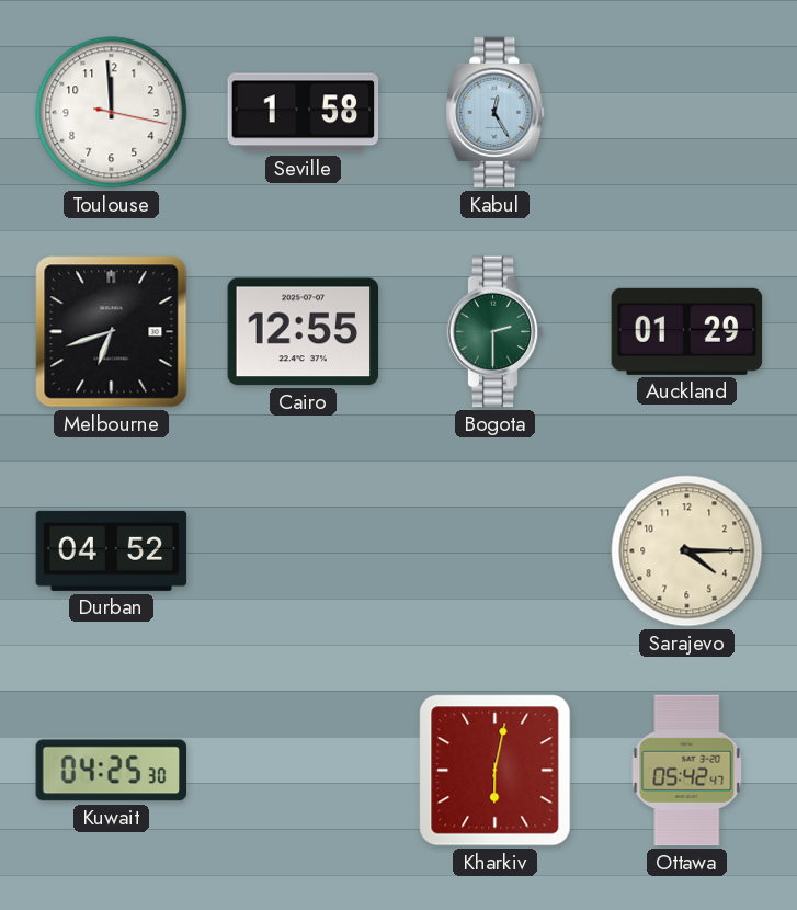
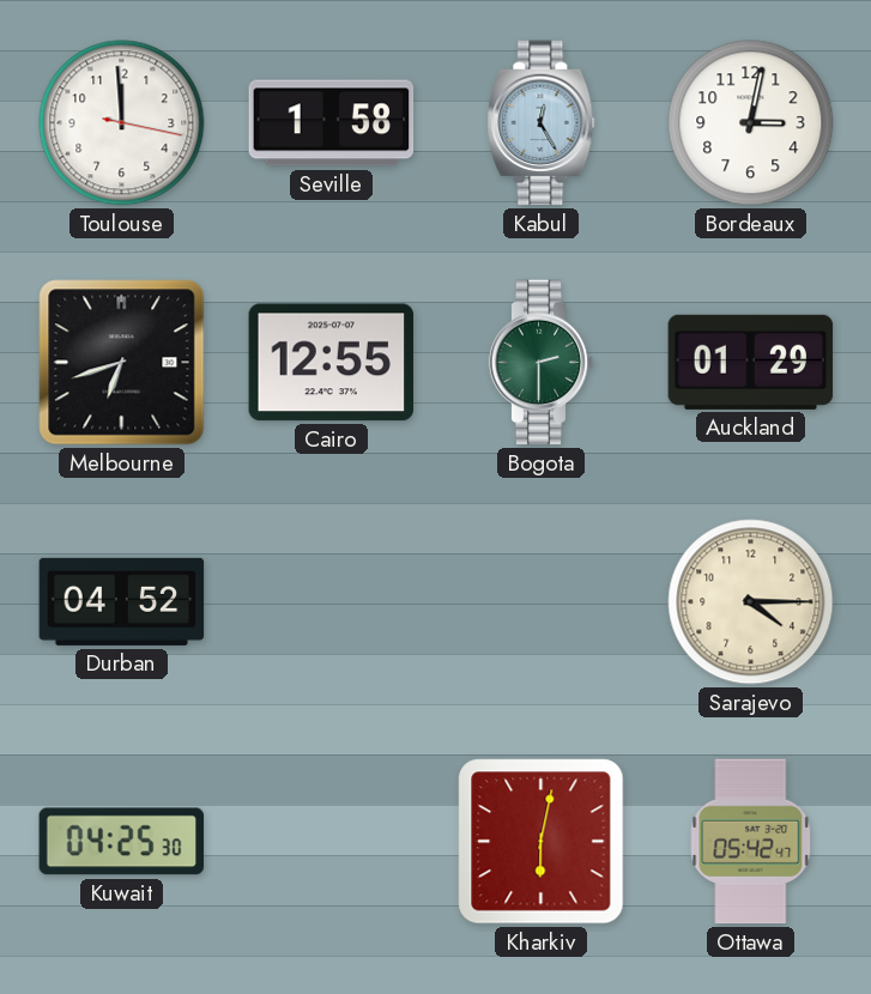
Bordeaux: none -> 3:02
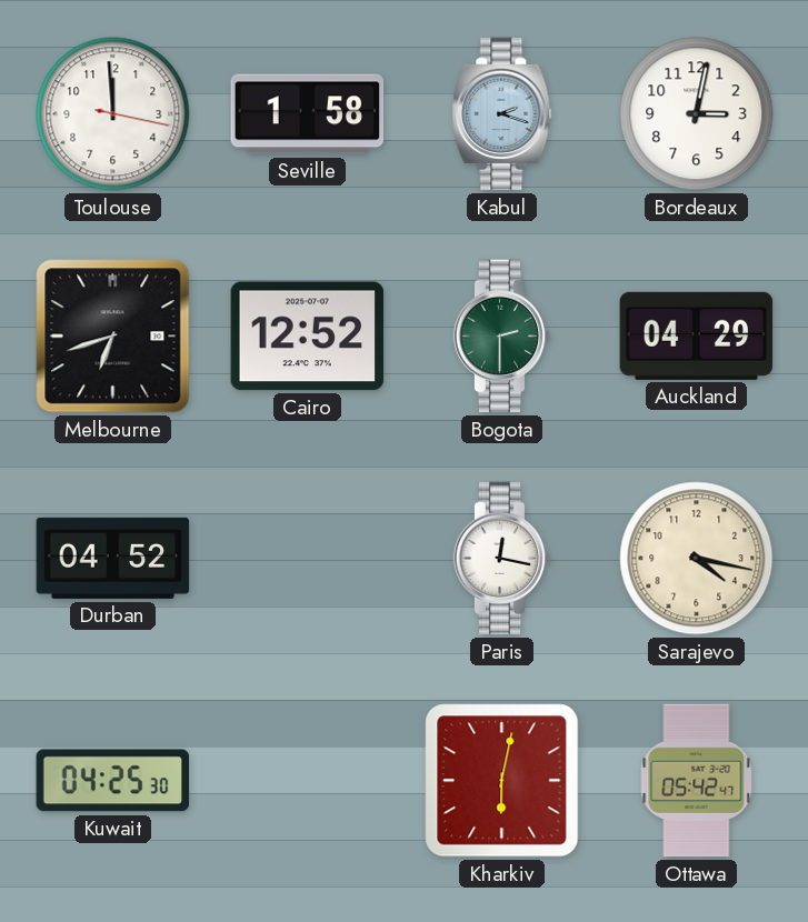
Kabul: 12:25 -> 2:18
Cairo: 12:55 -> 12:52
Auckland: 01:29 -> 04:29
Paris: none -> 12:17
Sarajevo: 4:15 -> 4:17
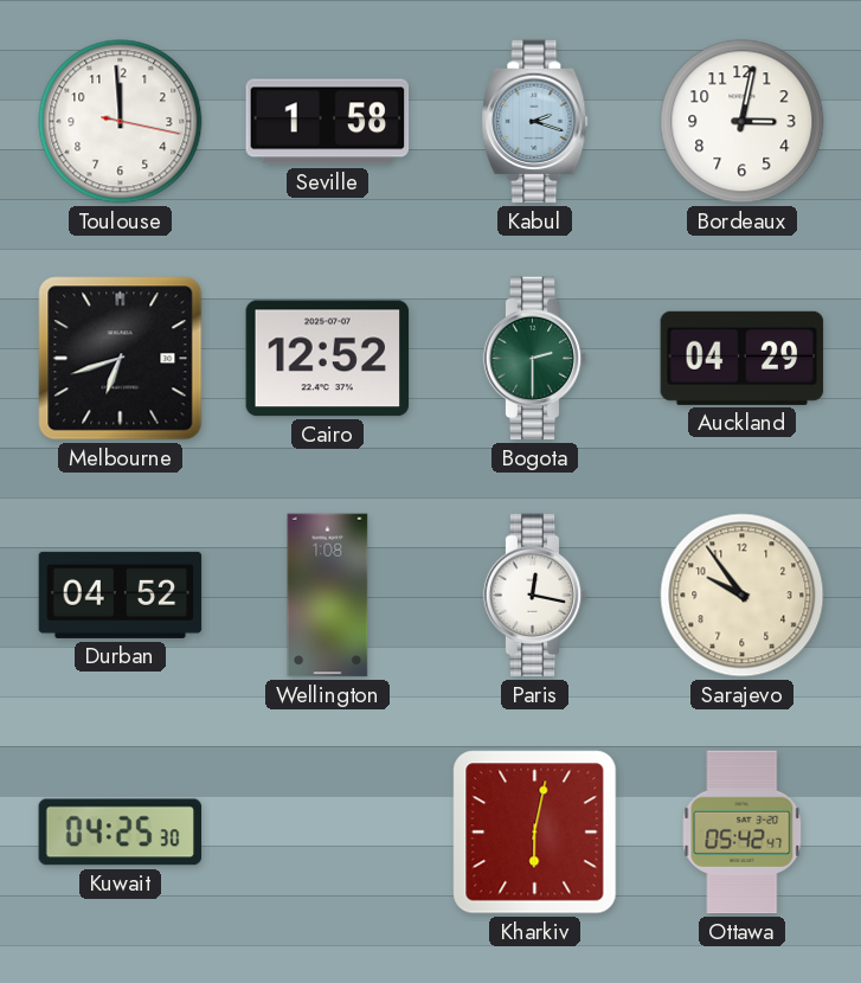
Wellington: none -> 1:08
Sarajevo: 4:17 -> 9:54
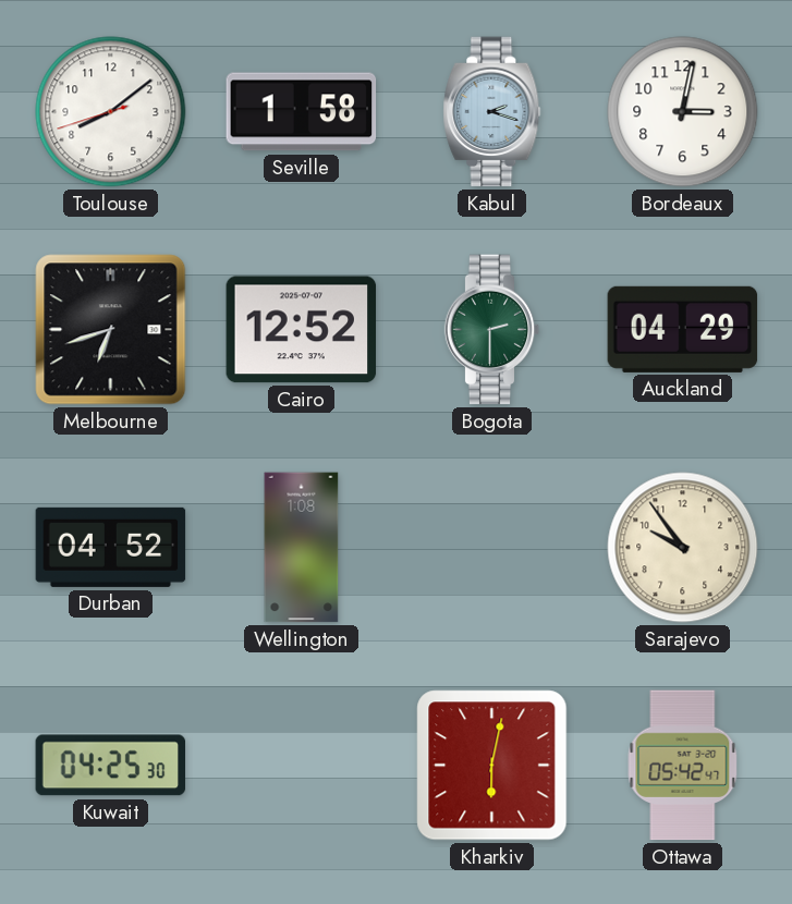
Toulouse: 11:59 -> 8:08
Paris: 12:17 -> none
